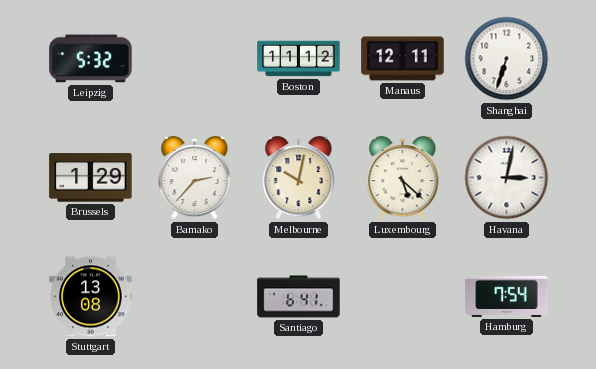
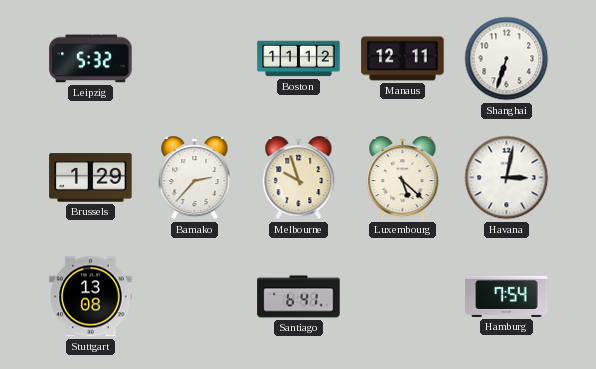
Melbourne: 10:02 -> 9:57
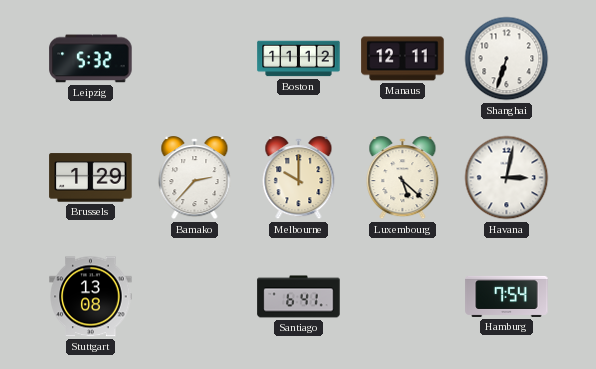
Melbourne: 9:57 -> 10:00
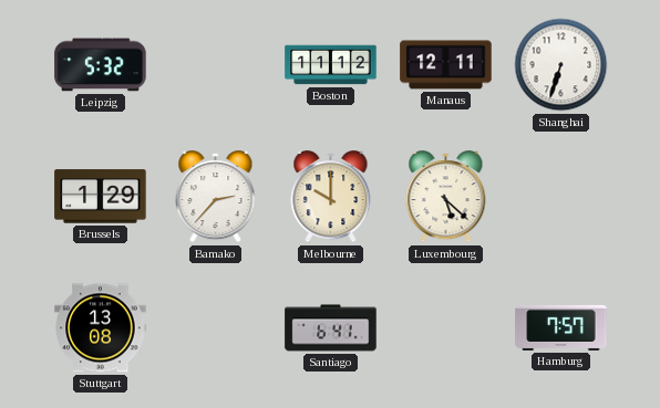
Havana: 3:02 -> none
Hamburg: 7:54 -> 7:57
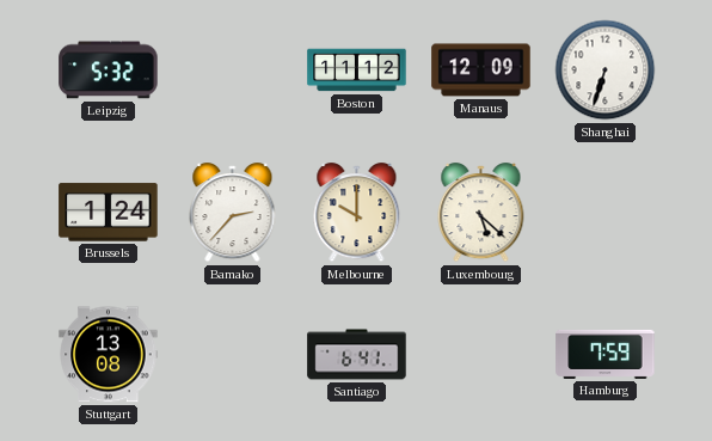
Manaus: 12:11 -> 12:09
Brussels: 1:29 -> 1:24
Hamburg: 7:57 -> 7:59
